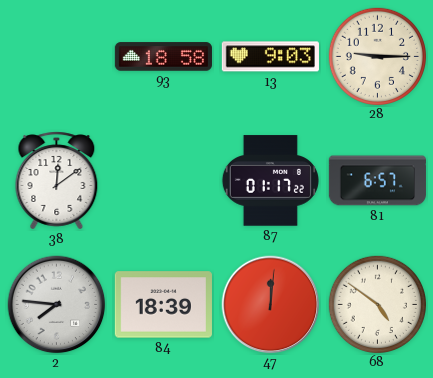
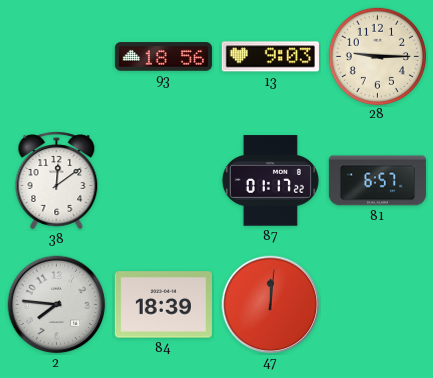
93: 18:58 -> 18:56
68: 4:51 -> none
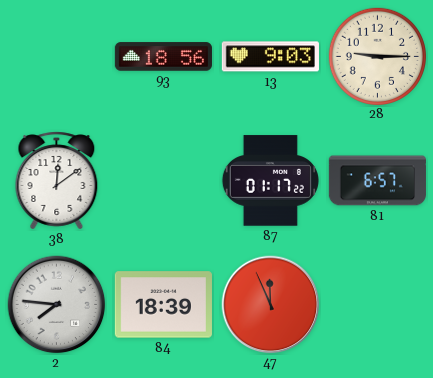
47: 12:01 -> 11:56
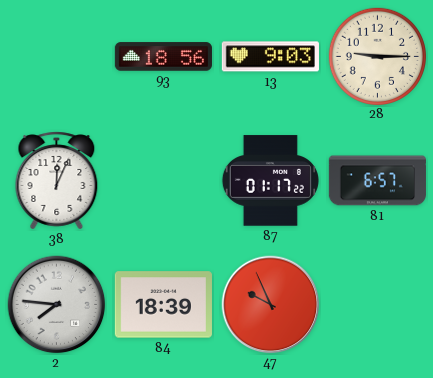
38: 12:09 -> 12:04
47: 11:56 -> 9:56
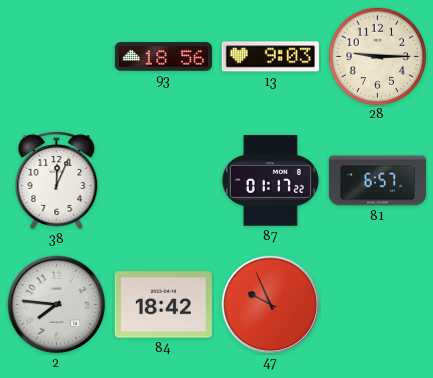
84: 18:39 -> 18:42
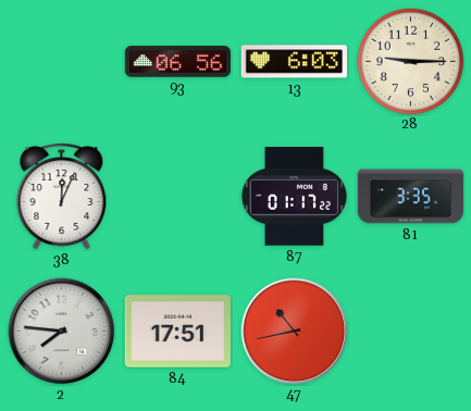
93: 18:56 -> 06:56
13: 9:03 -> 6:03
81: 6:57 -> 3:35
84: 18:42 -> 17:51
47: 9:56 -> 10:43
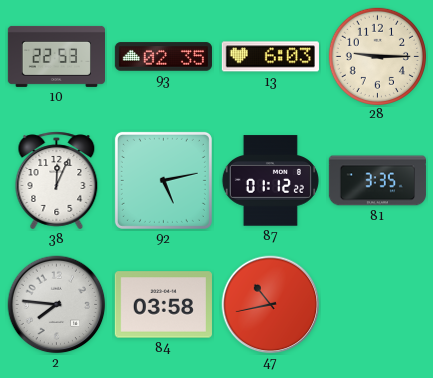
10: none -> 22:53
93: 06:56 -> 02:35
92: none -> 5:13
87: 01:17 -> 01:12
84: 17:51 -> 03:58
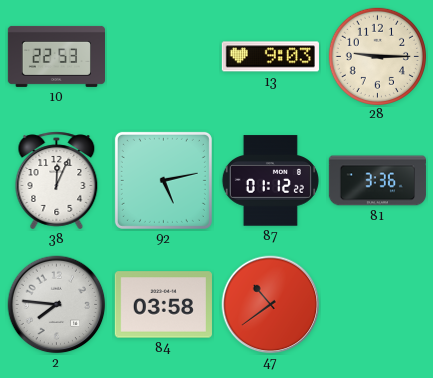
93: 02:35 -> none
13: 6:03 -> 9:03
81: 3:35 -> 3:36
47: 10:43 -> 10:39
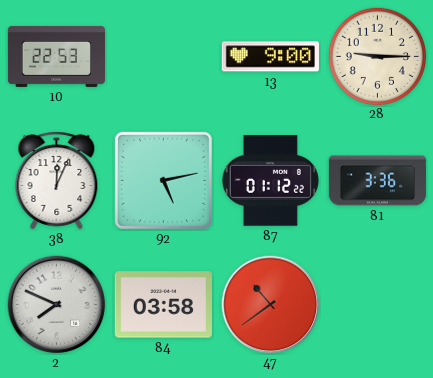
13: 9:03 -> 9:00
2: 7:46 -> 7:49
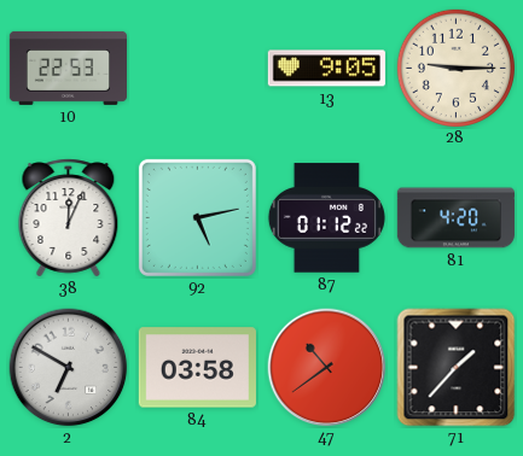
13: 9:00 -> 9:05
81: 3:36 -> 4:20
2: 7:49 -> 6:50
71: none -> 1:37
